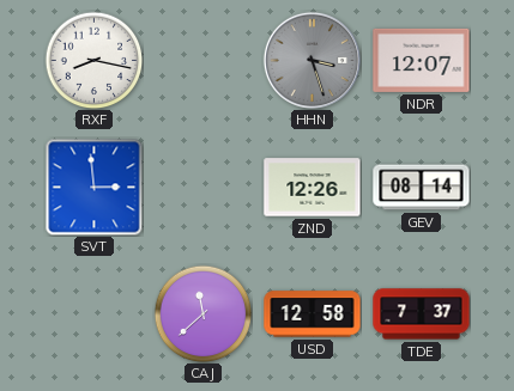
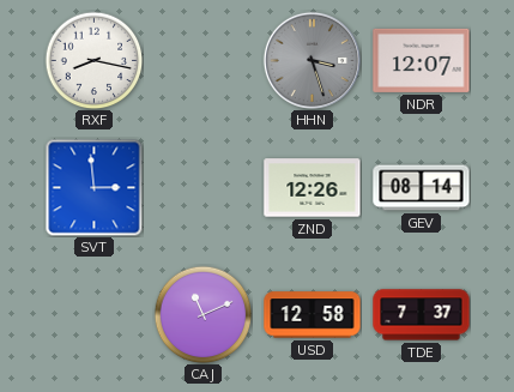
CAJ: 11:38 -> 11:11
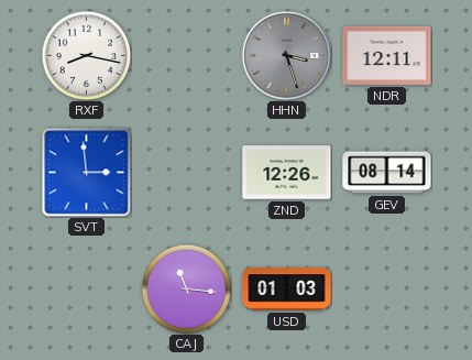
NDR: 12:07 -> 12:11
CAJ: 11:11 -> 11:16
USD: 12:58 -> 01:03
TDE: 7:37 -> none
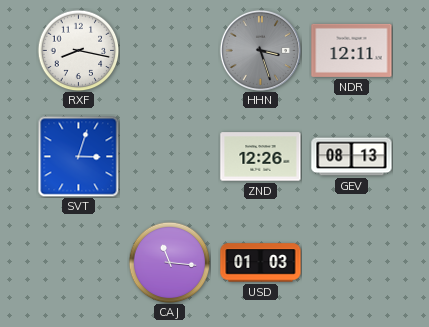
SVT: 2:59 -> 3:03
GEV: 08:14 -> 08:13
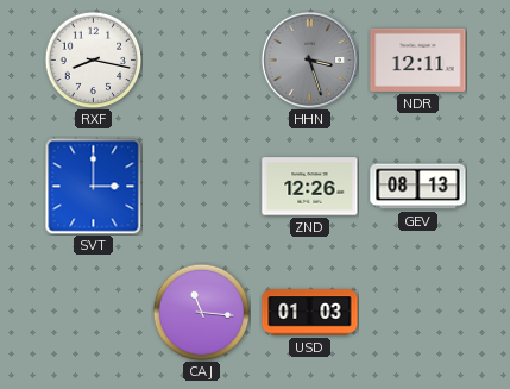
SVT: 3:03 -> 3:00
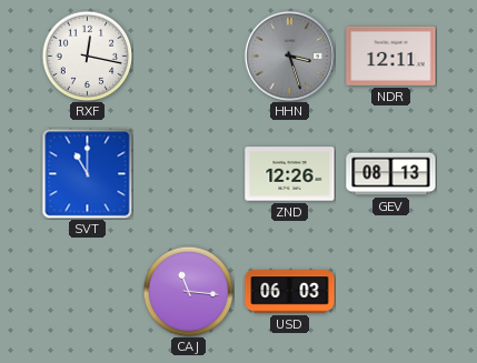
RXF: 8:17 -> 12:17
SVT: 3:00 -> 11:00
USD: 01:03 -> 06:03
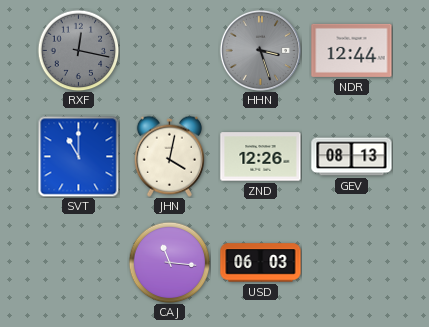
RXF dial: white -> grey
NDR: 12:11 -> 12:44
JHN: none -> 4:02
